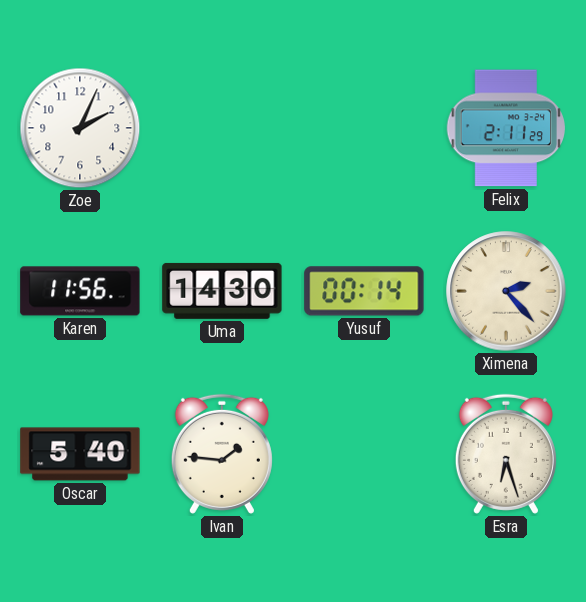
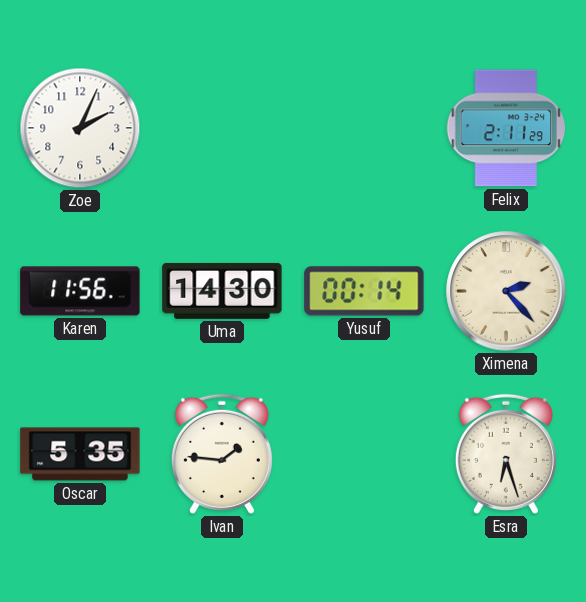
Oscar: 5:40 -> 5:35
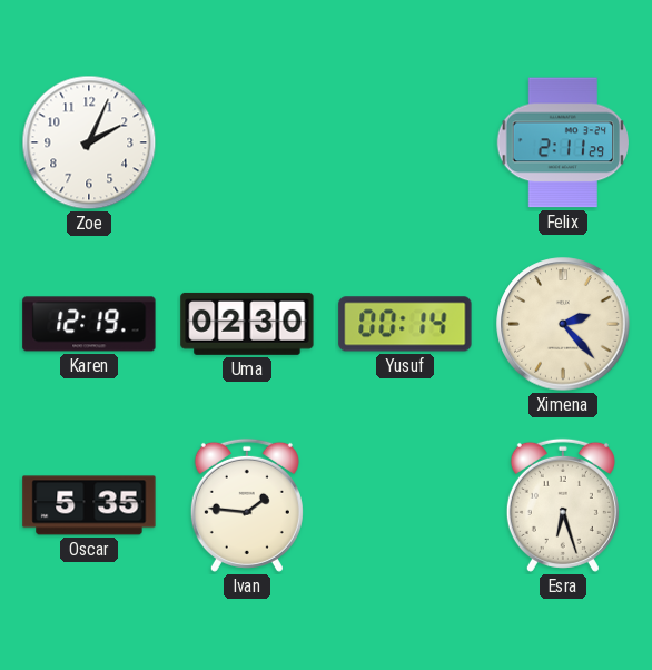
Karen: 11:56 -> 12:19
Uma: 14:30 -> 02:30
